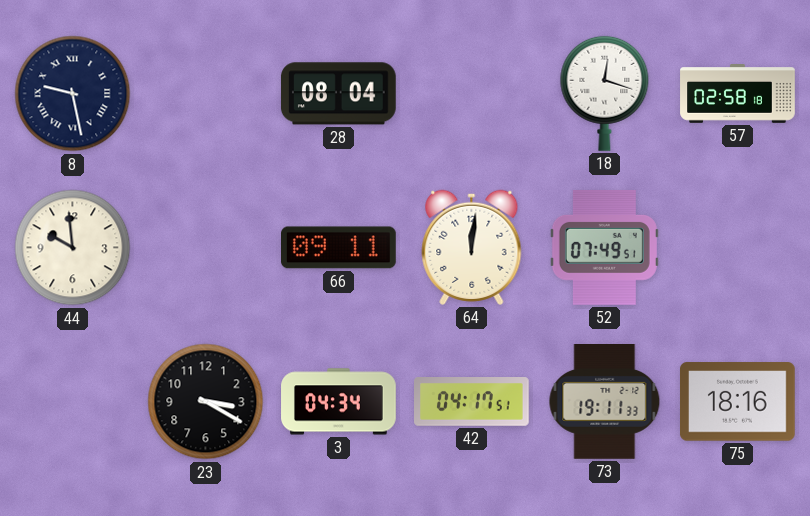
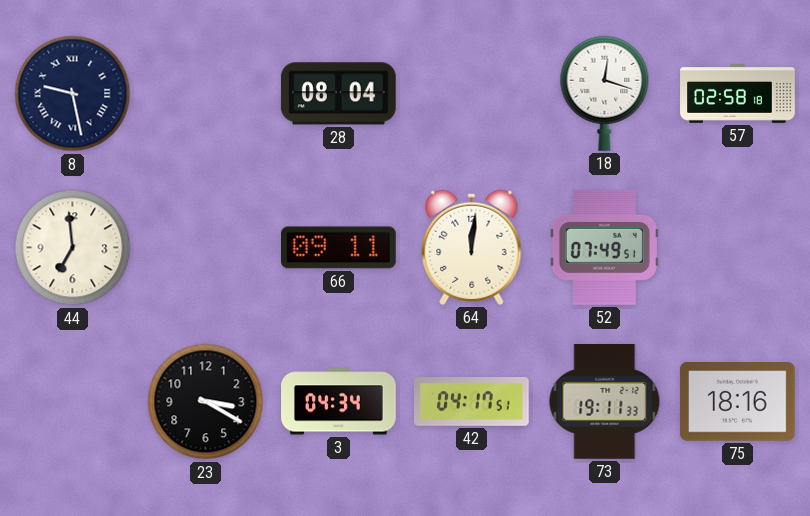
44: 9:59 -> 6:59
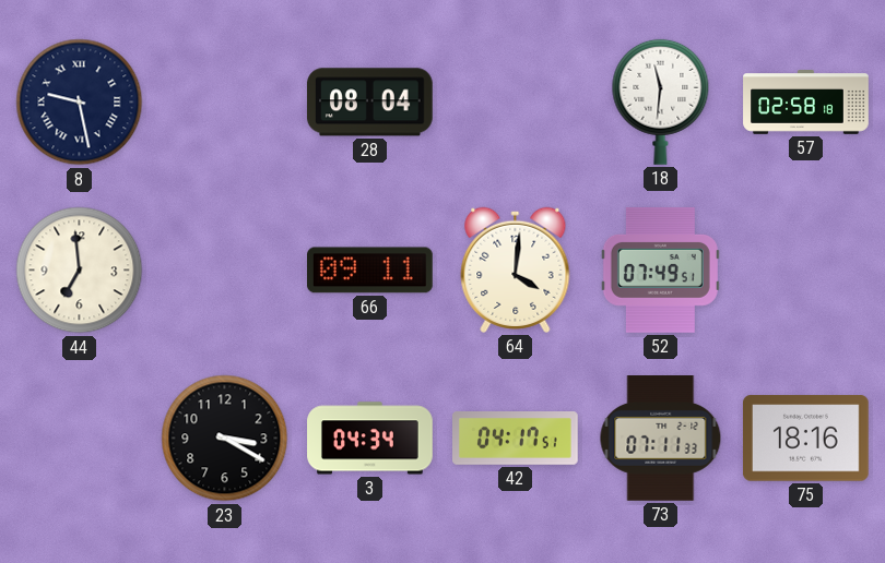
18: 12:18 -> 11:31
64: 12:01 -> 4:01
73: 19:11 -> 07:11
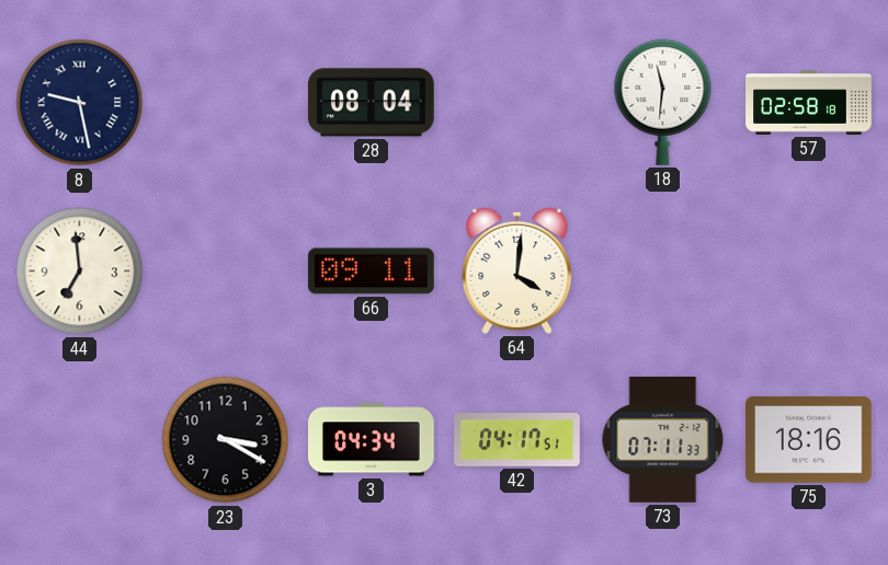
52: 07:49 -> none
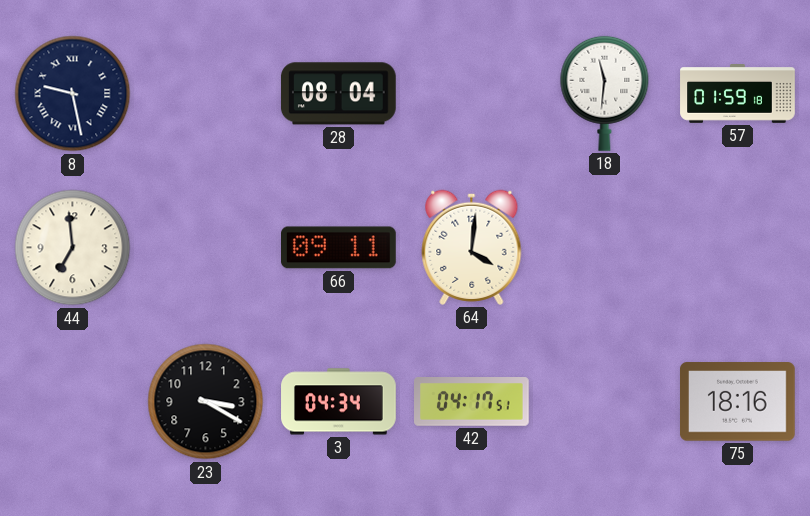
57: 02:58 -> 01:59
73: 07:11 -> none
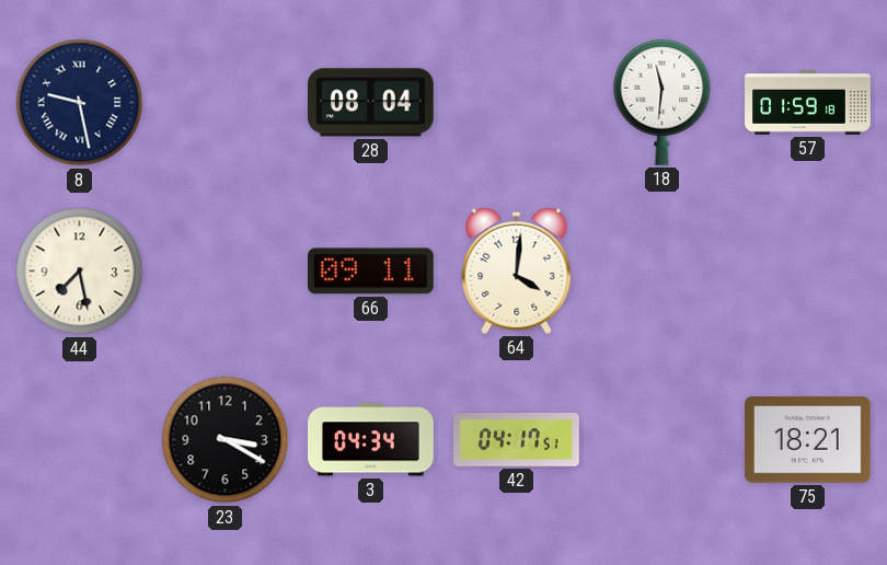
44: 6:59 -> 7:28
75: 18:16 -> 18:21
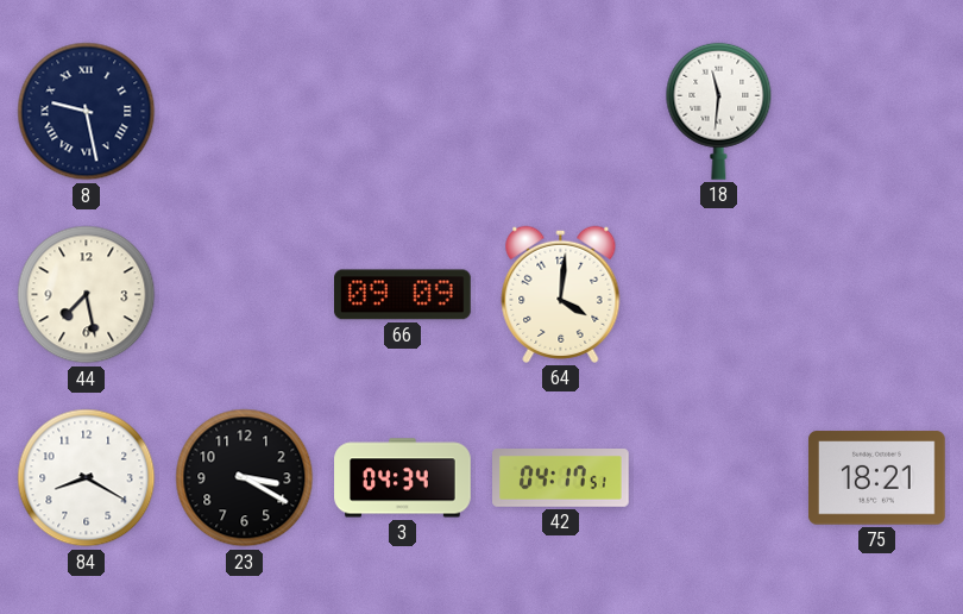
28: 08:04 -> none
57: 01:59 -> none
66: 09:11 -> 09:09
84: none -> 8:20
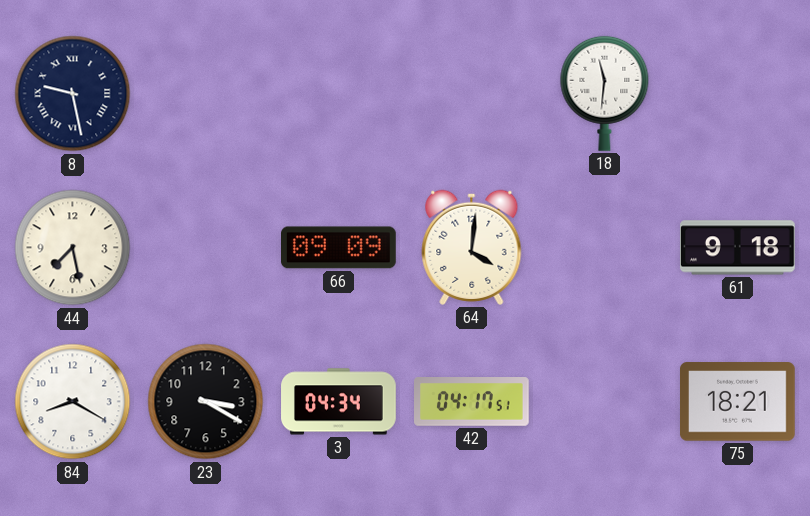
61: none -> 9:18
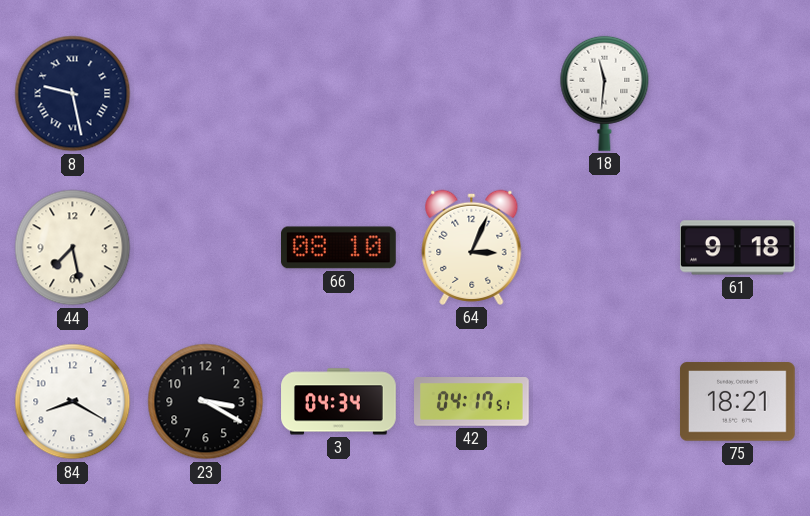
66: 09:09 -> 08:10
64: 4:01 -> 3:04
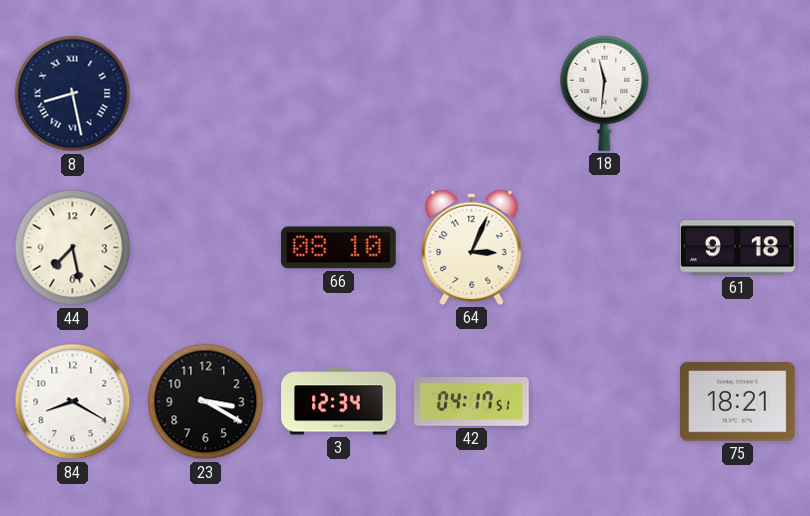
8: 9:28 -> 8:28
3: 04:34 -> 12:34
